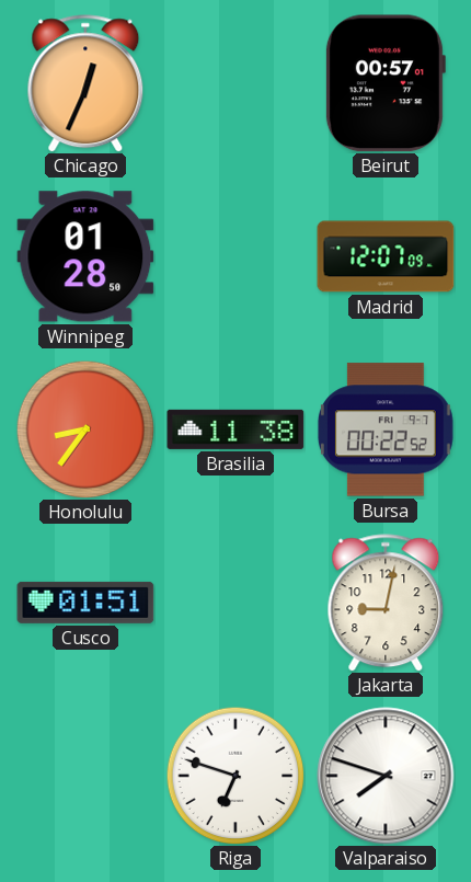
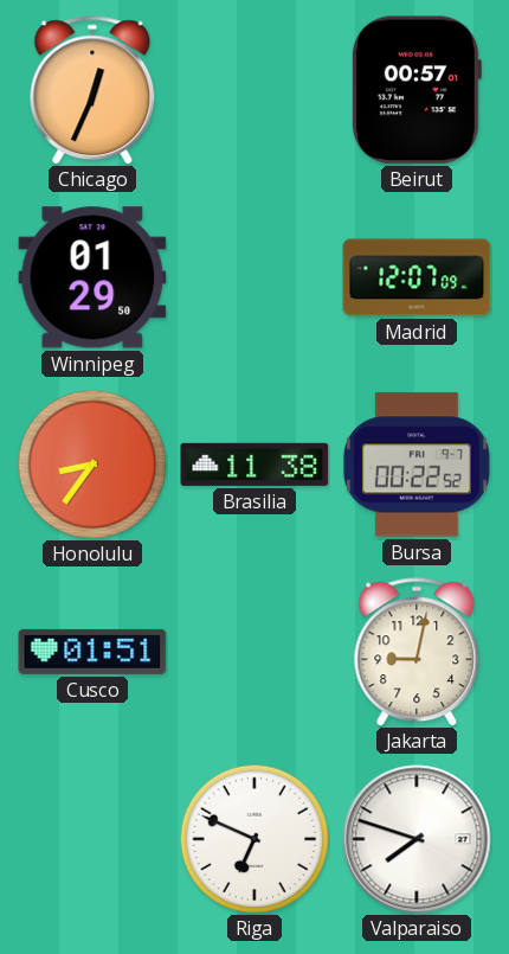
Winnipeg: 01:28 -> 01:29
Riga: 6:48 -> 6:49
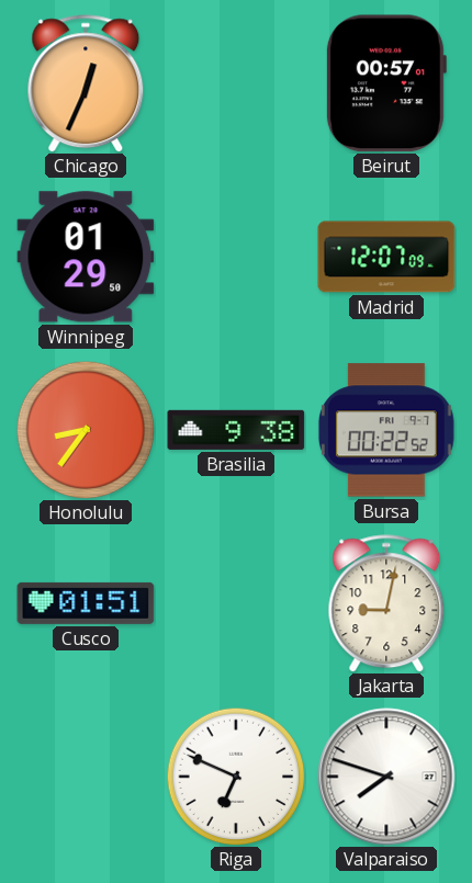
Brasilia: 11:38 -> 9:38
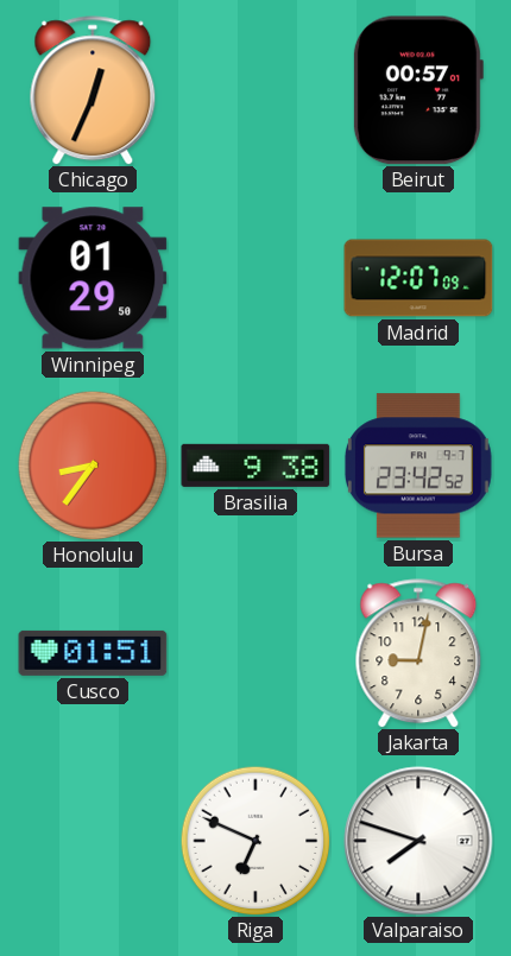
Bursa: 00:22 -> 23:42
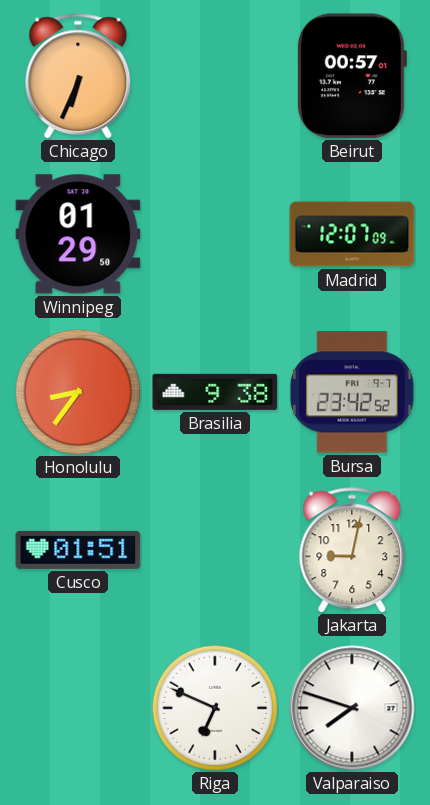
Chicago: 12:34 -> 6:34
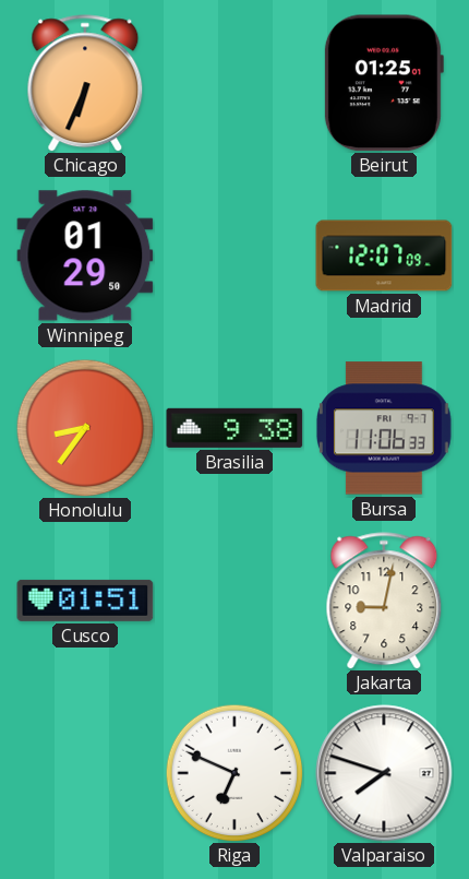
Beirut: 00:57 -> 01:25
Bursa: 23:42 -> 11:06
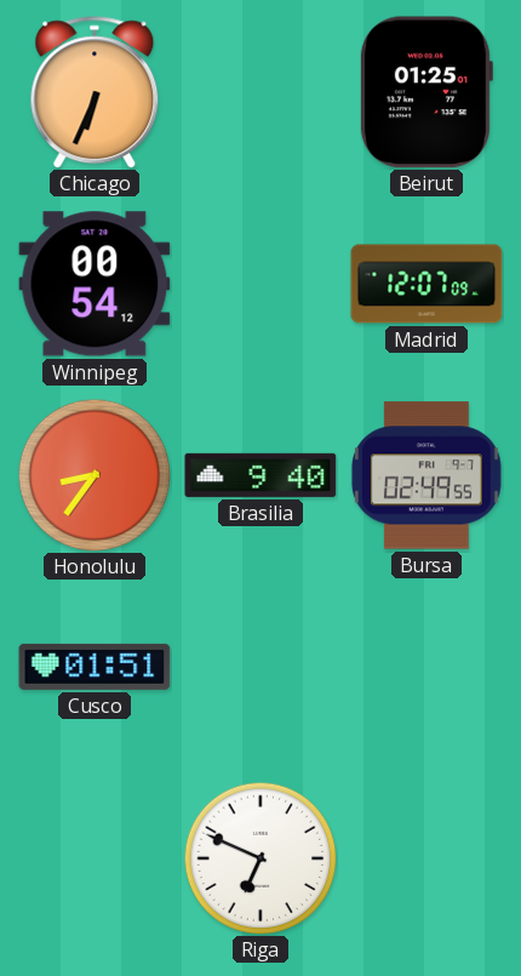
Winnipeg: 01:29 -> 00:54
Brasilia: 9:38 -> 9:40
Bursa: 11:06 -> 02:49
Jakarta: 9:02 -> none
Valparaiso: 7:48 -> none
